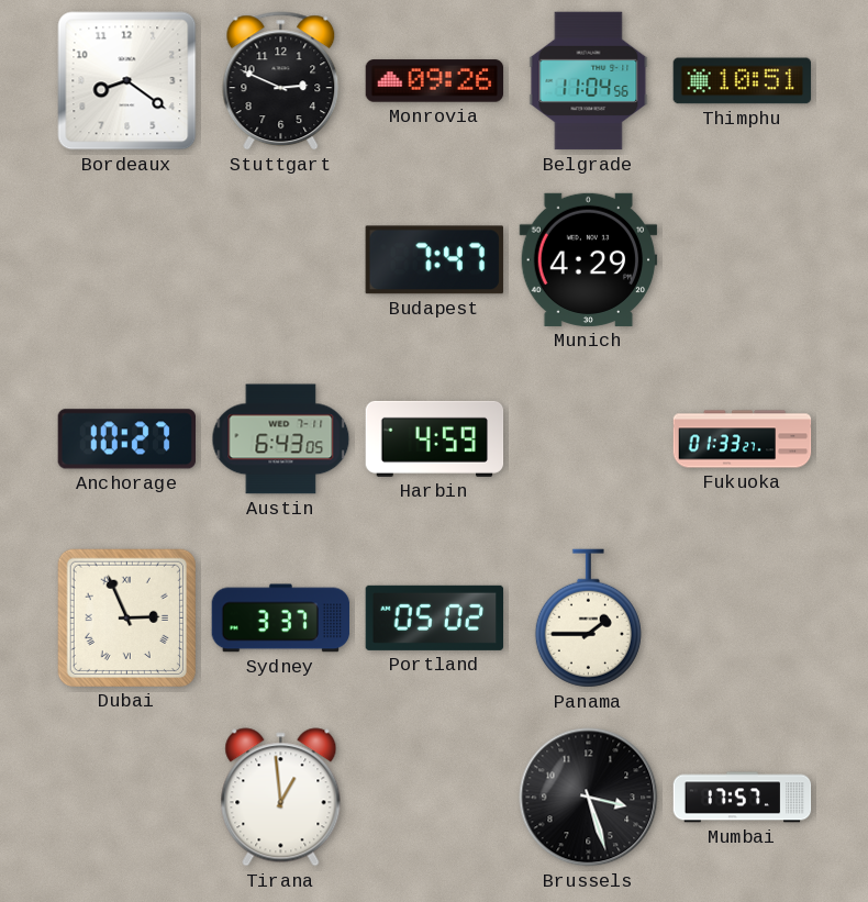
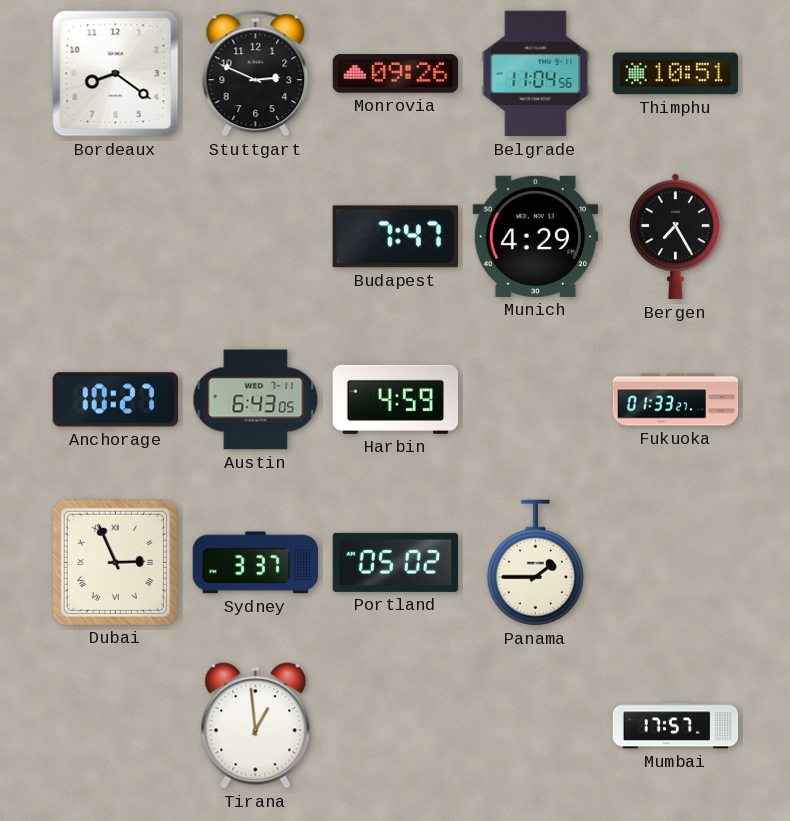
Bergen: none -> 7:25
Brussels: 3:27 -> none
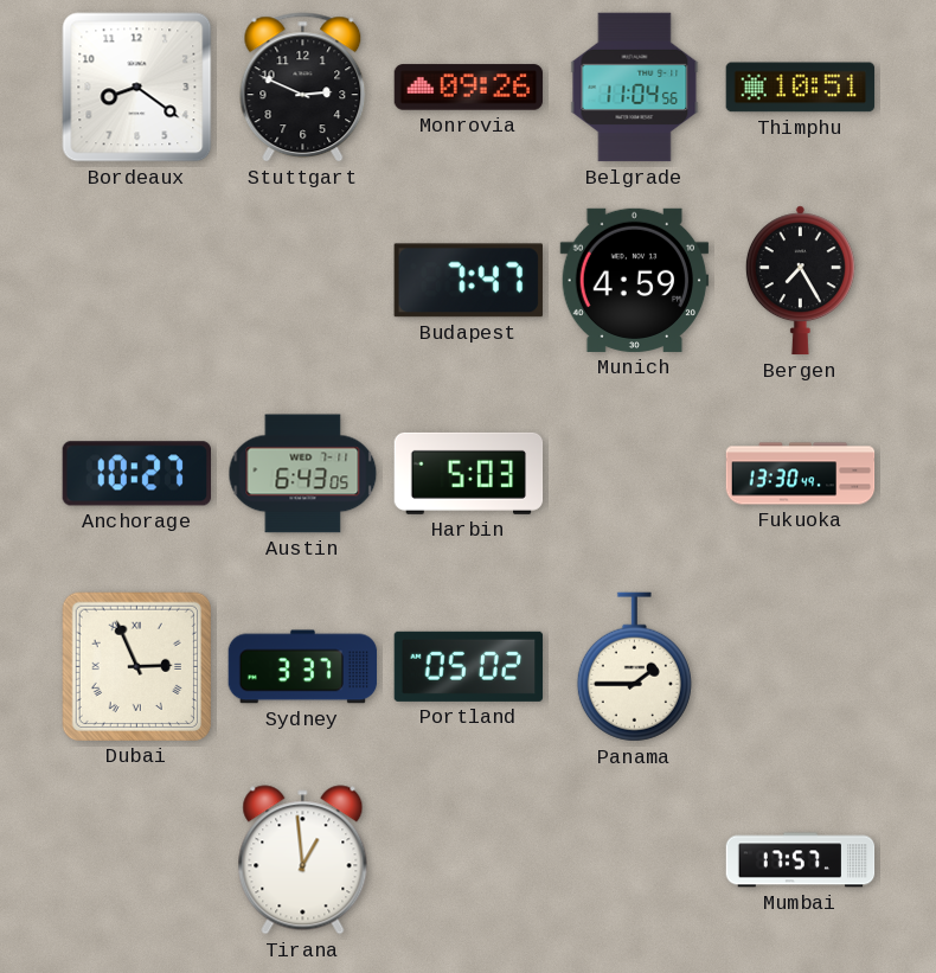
Munich: 4:29 -> 4:59
Harbin: 4:59 -> 5:03
Fukuoka: 01:33 -> 13:30
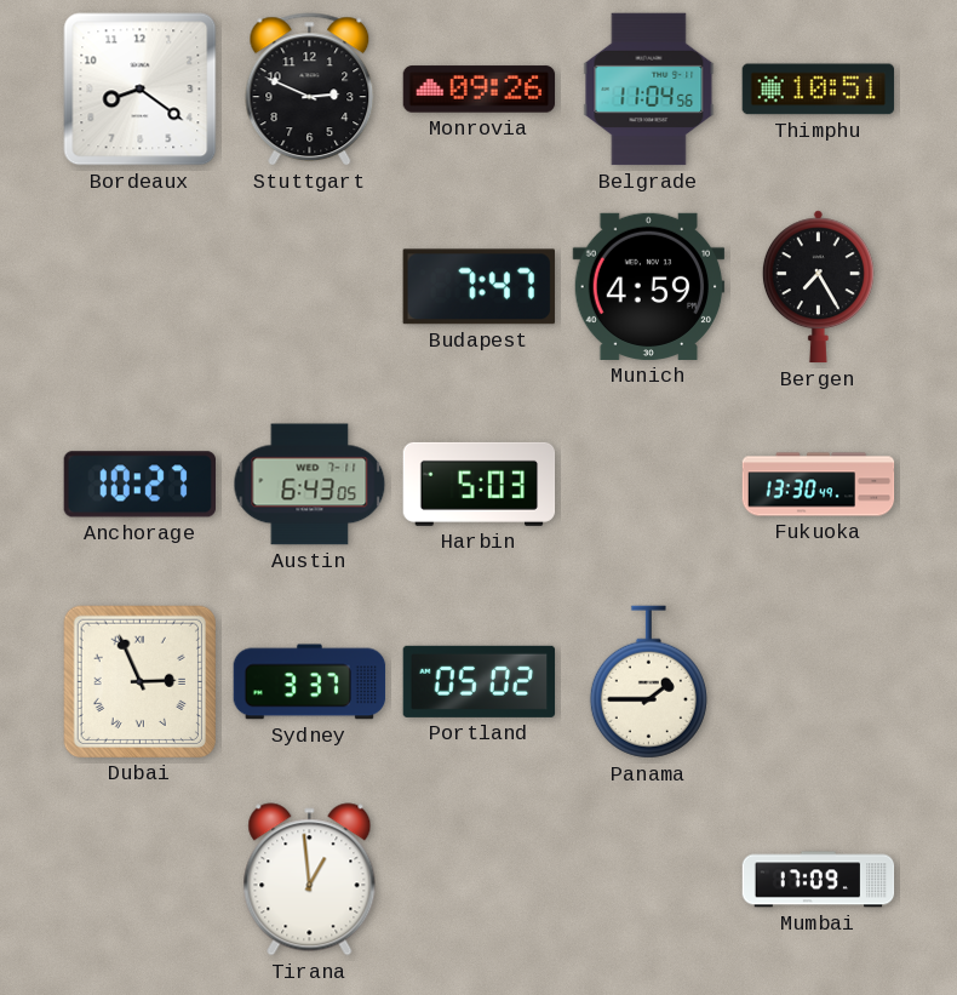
Mumbai: 17:57 -> 17:09
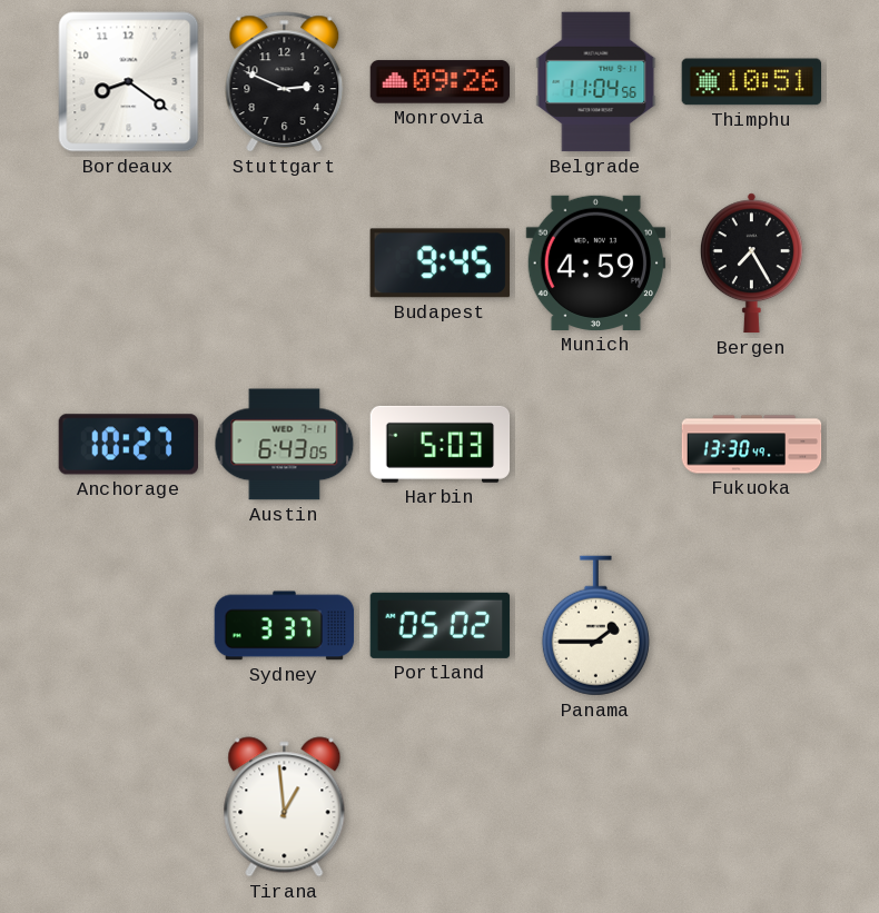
Budapest: 7:47 -> 9:45
Dubai: 2:56 -> none
Mumbai: 17:09 -> none
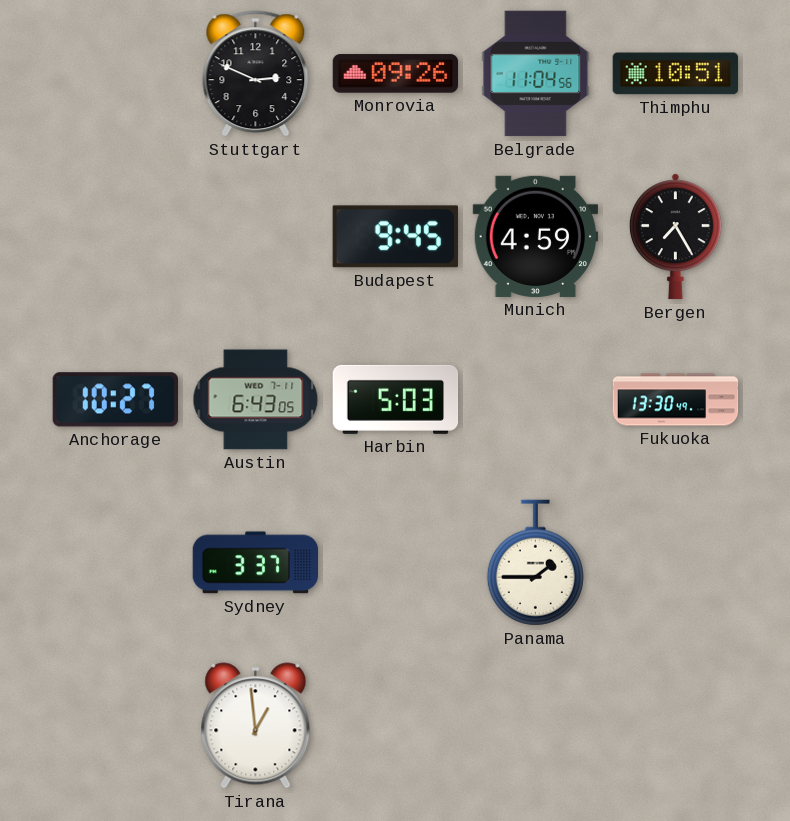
Bordeaux: 8:21 -> none
Portland: 05:02 -> none
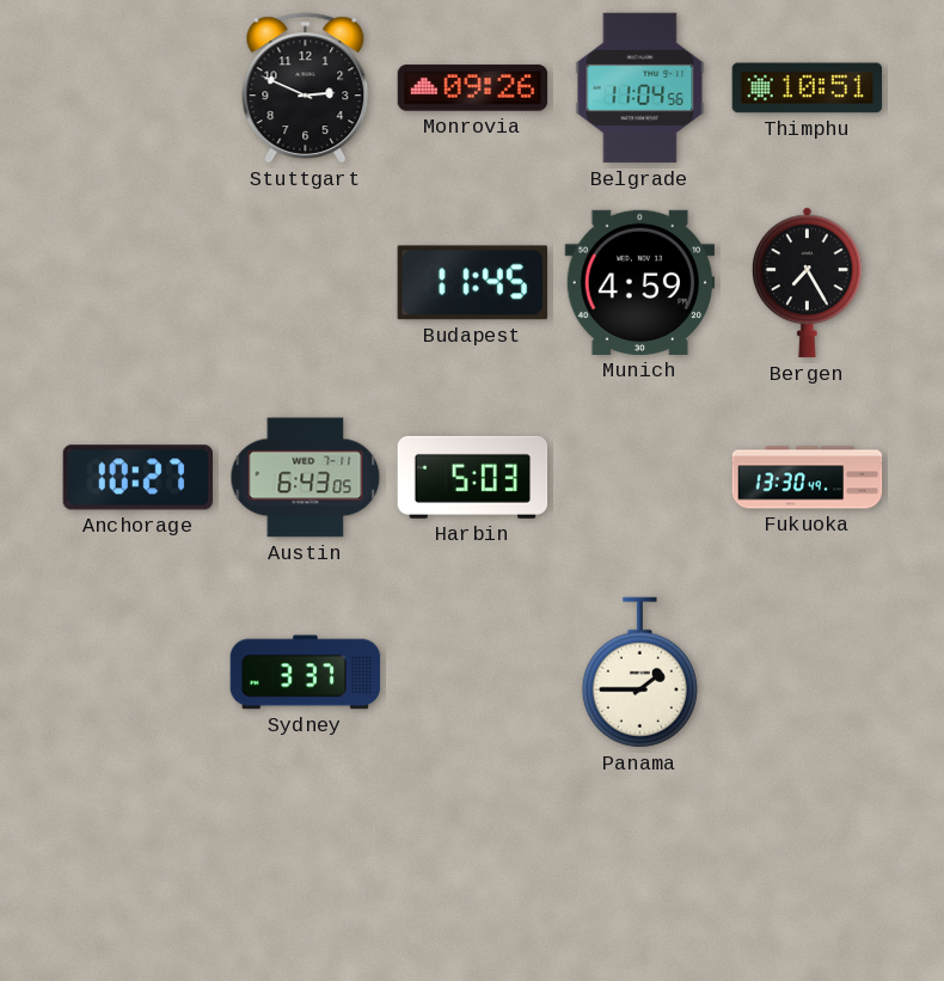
Budapest: 9:45 -> 11:45
Tirana: 12:59 -> none
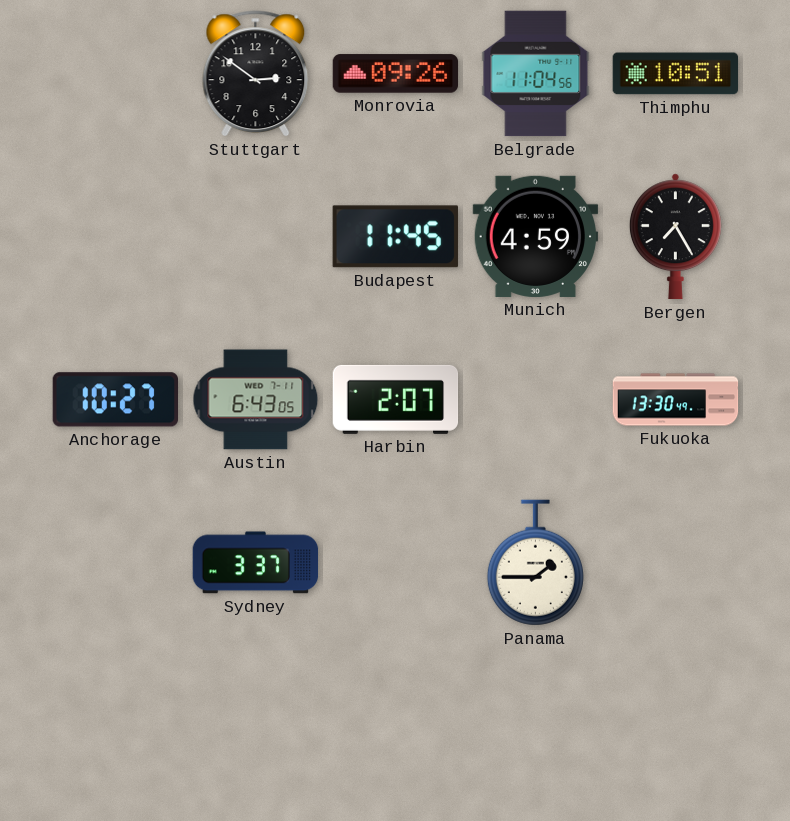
Stuttgart: 2:49 -> 2:51
Harbin: 5:03 -> 2:07
